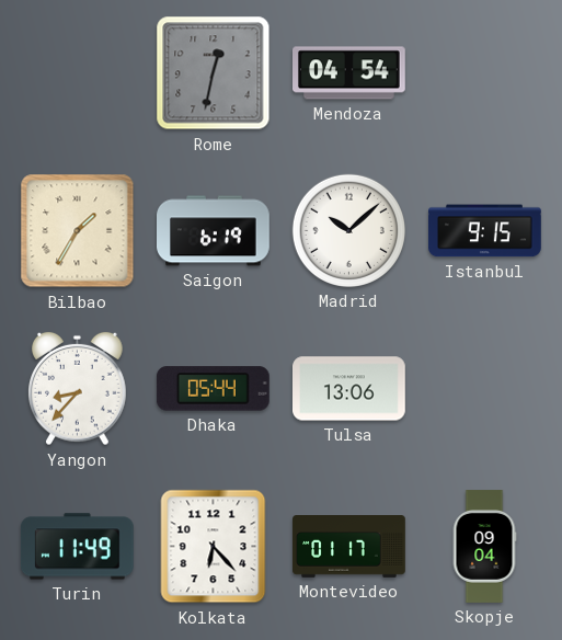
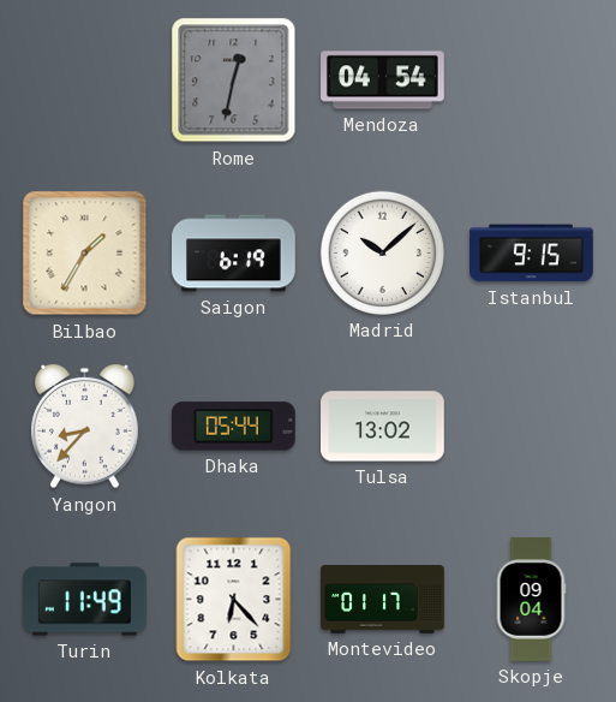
Tulsa: 13:06 -> 13:02
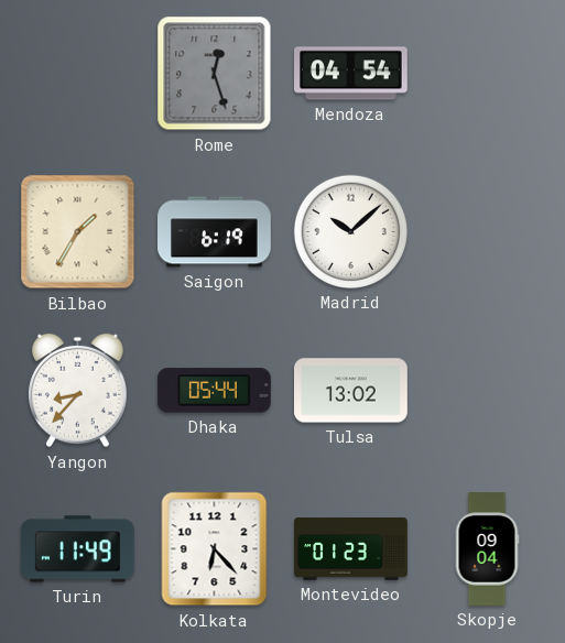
Rome: 12:32 -> 12:27
Istanbul: 9:15 -> none
Montevideo: 01:17 -> 01:23
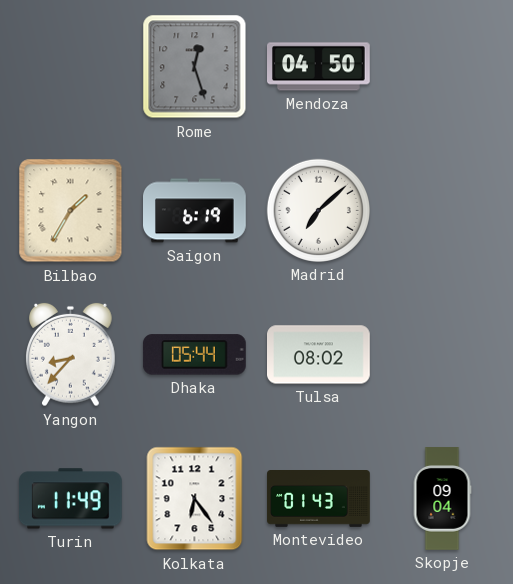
Mendoza: 04:54 -> 04:50
Madrid: 10:08 -> 7:08
Tulsa: 13:02 -> 08:02
Kolkata: 6:23 -> 6:24
Montevideo: 01:23 -> 01:43
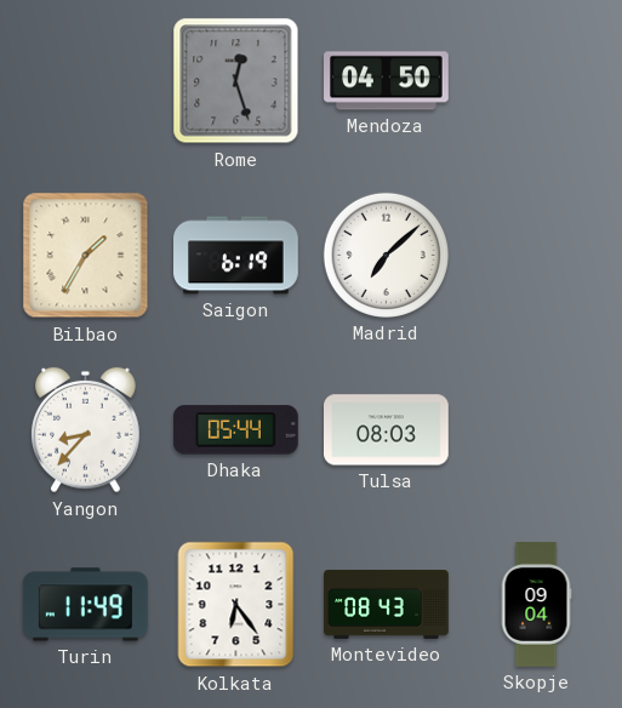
Tulsa: 08:02 -> 08:03
Montevideo: 01:43 -> 08:43
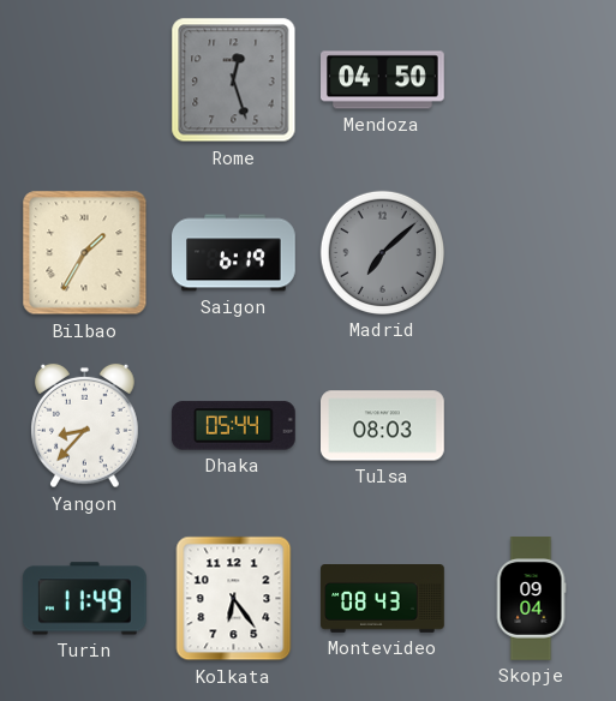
Madrid dial: white -> grey
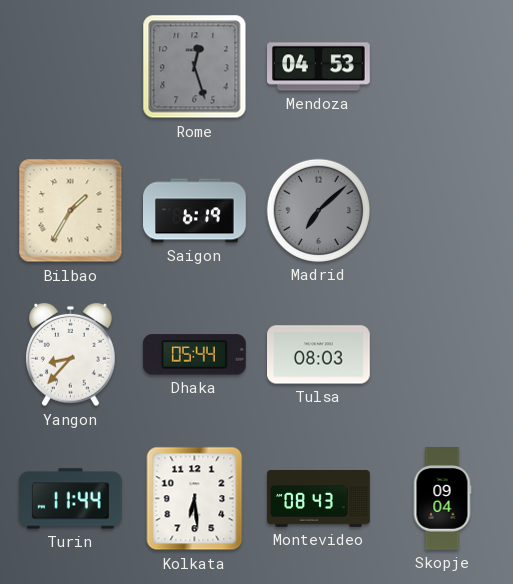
Mendoza: 04:50 -> 04:53
Turin: 11:49 -> 11:44
Kolkata: 6:24 -> 6:29
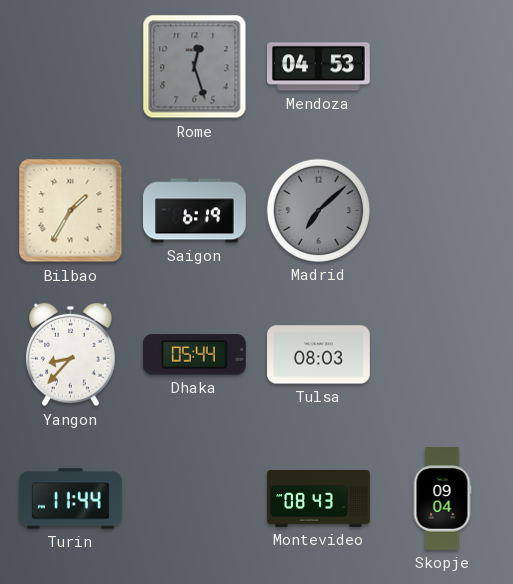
Kolkata: 6:29 -> none
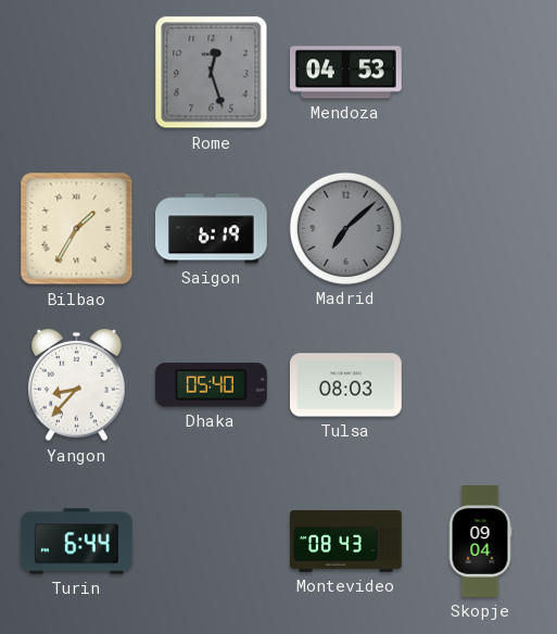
Dhaka: 05:44 -> 05:40
Turin: 11:44 -> 6:44
